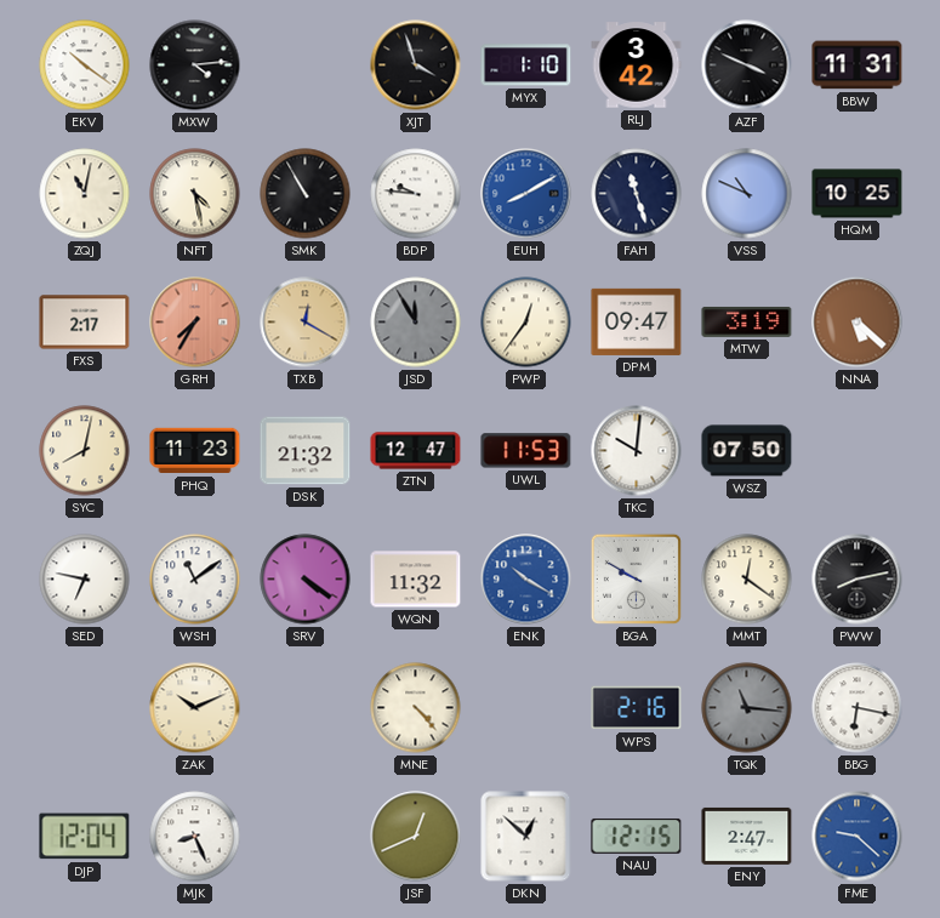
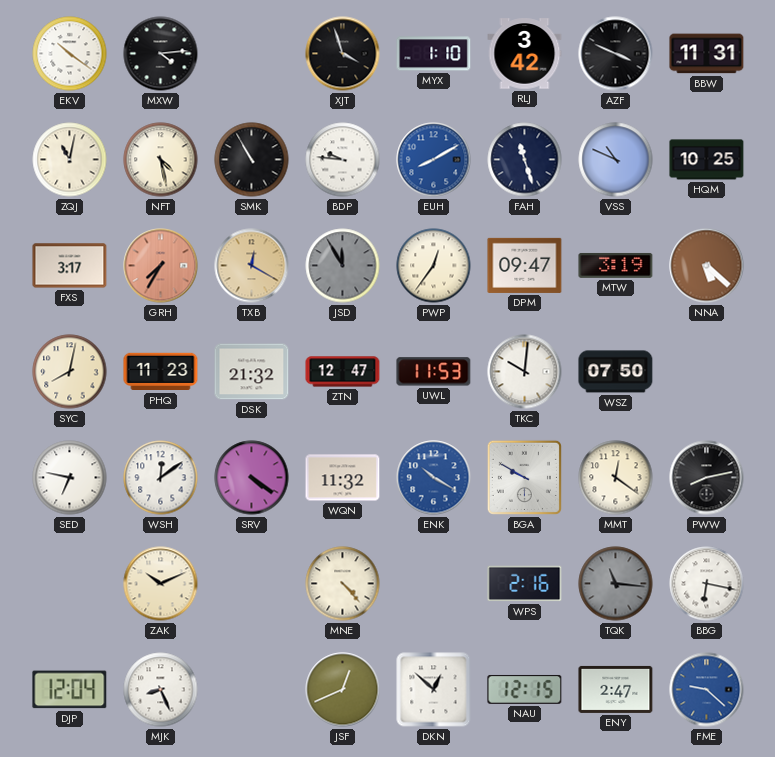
FXS: 2:17 -> 3:17
WSH: 11:09 -> 12:09
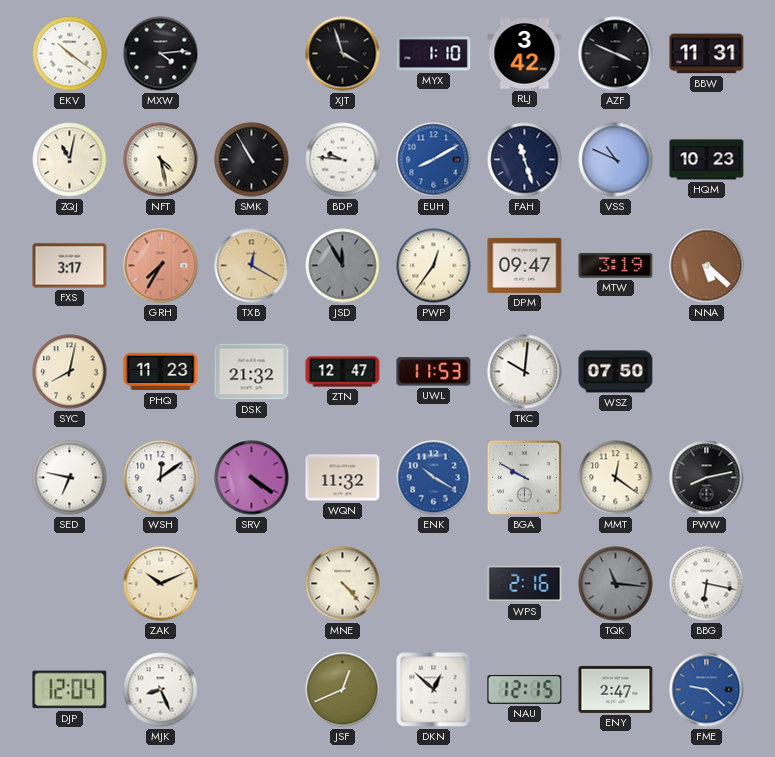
HQM: 10:25 -> 10:23
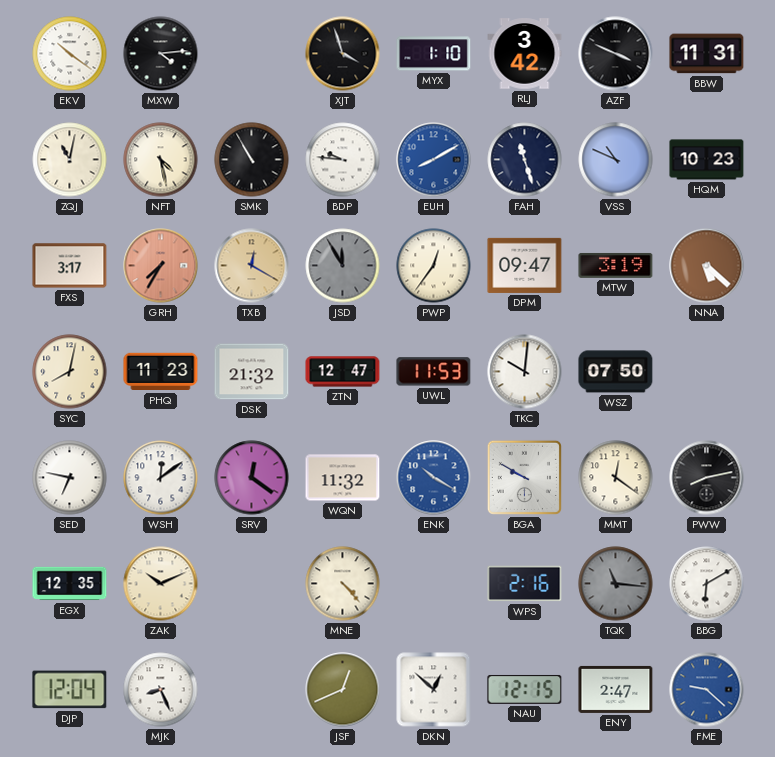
SRV: 4:21 -> 12:21
EGX: none -> 12:35
BBG: 6:17 -> 6:10
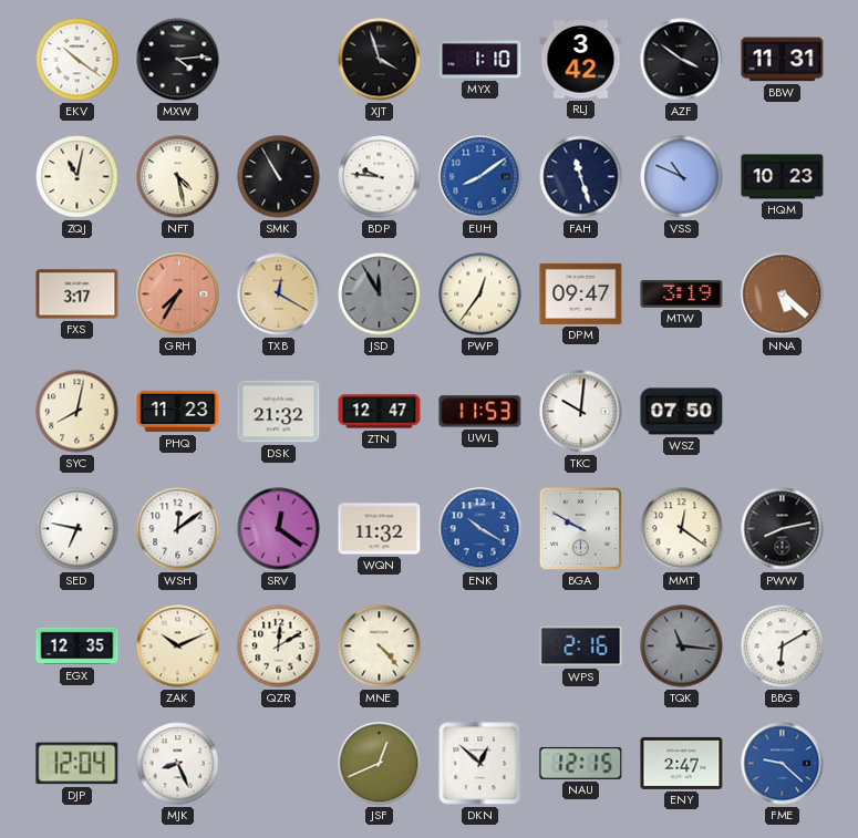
AZF: 3:49 -> 3:51
EUH: 8:10 -> 8:09
QZR: none -> 12:10
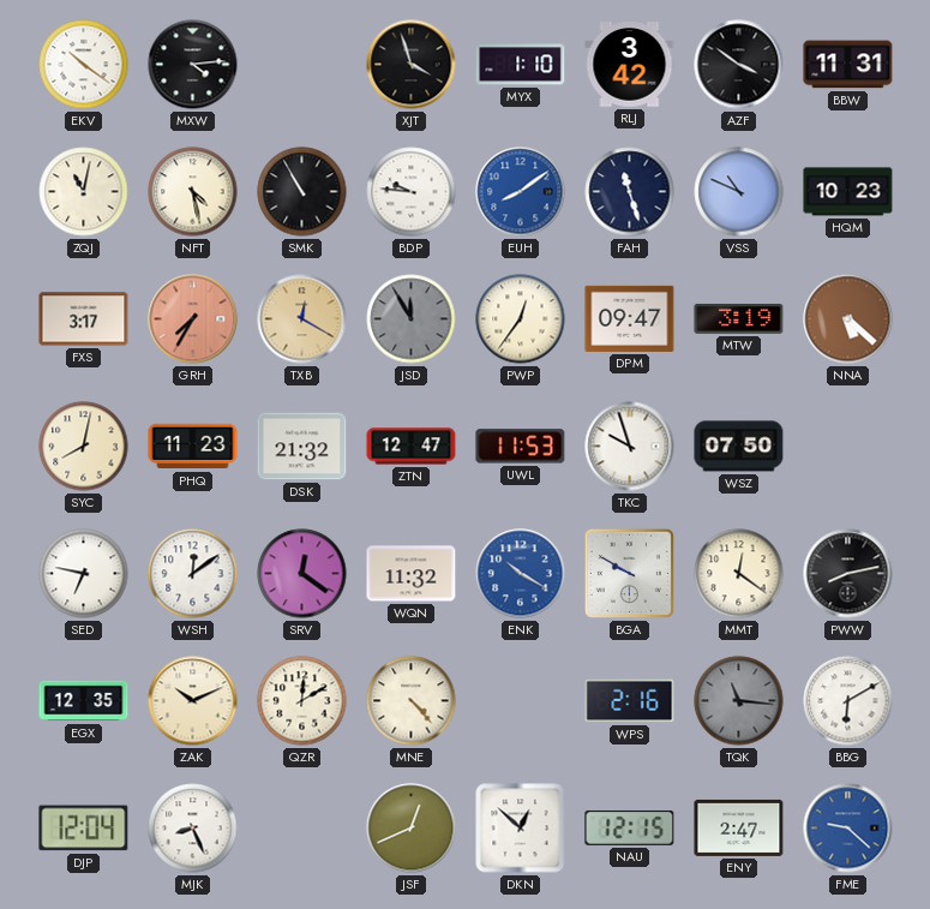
TKC: 10:01 -> 9:57
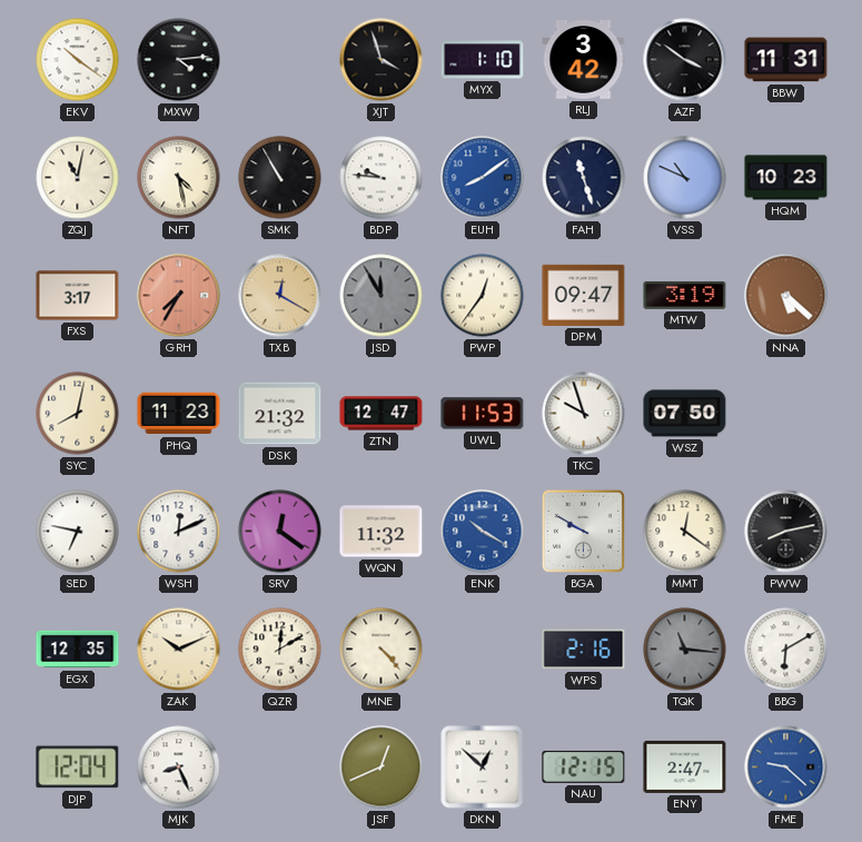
WSH: 12:09 -> 12:11
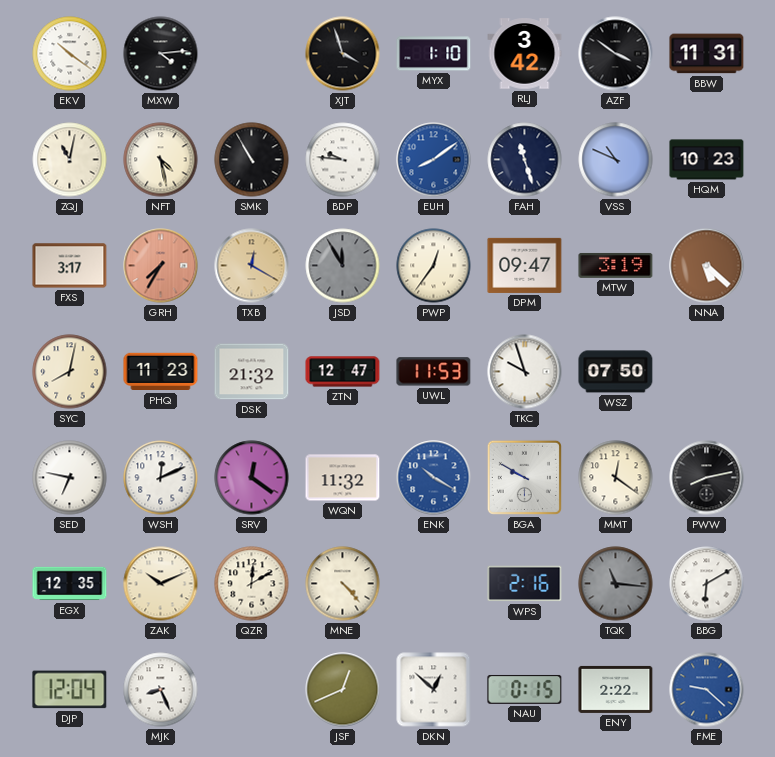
NAU: 12:15 -> 0:15
ENY: 2:47 -> 2:22
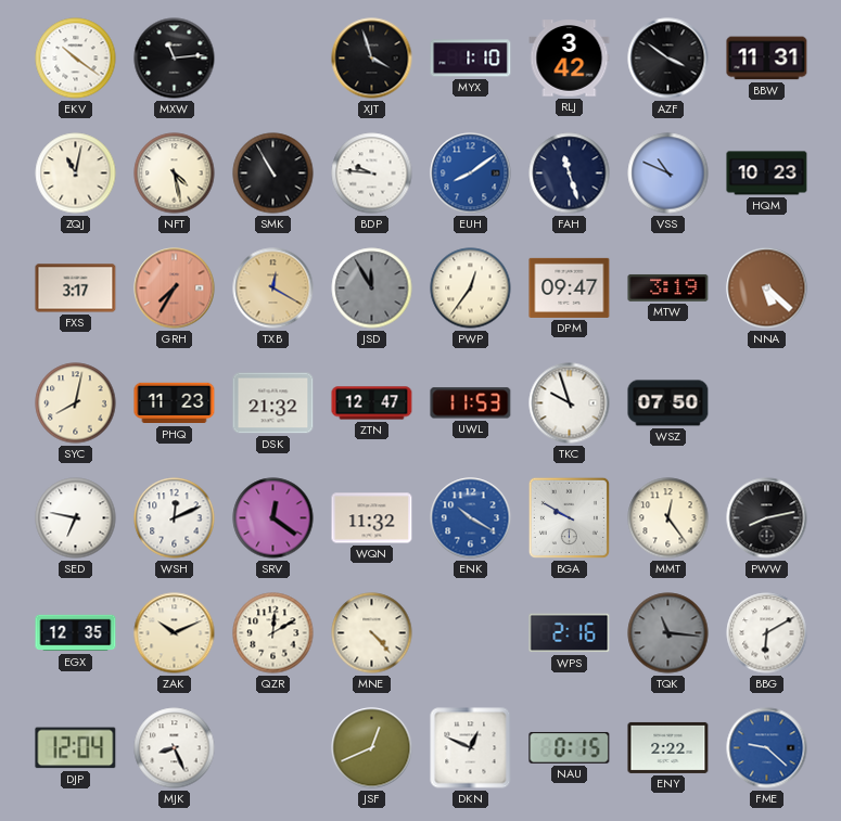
MXW: 4:14 -> 11:14
MMT: 12:21 -> 12:24
DKN: 12:52 -> 12:49
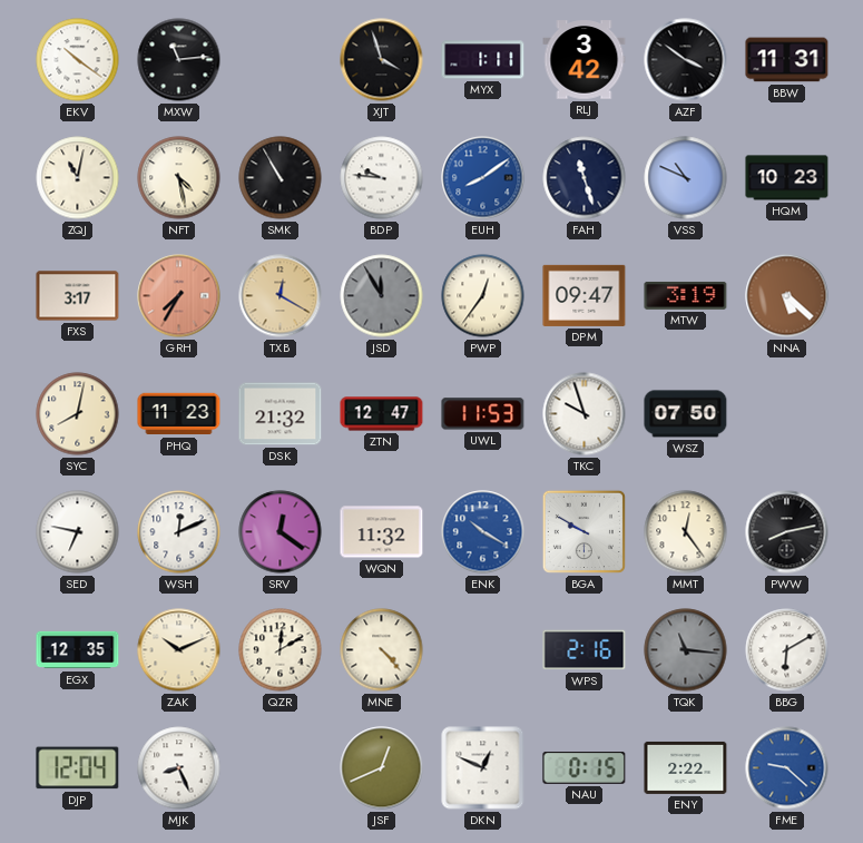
MYX: 1:10 -> 1:11
